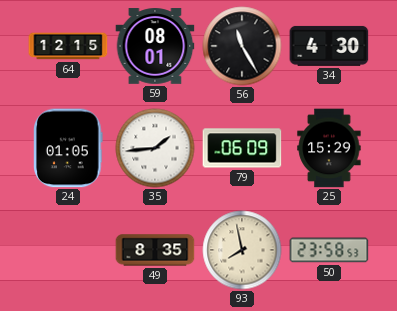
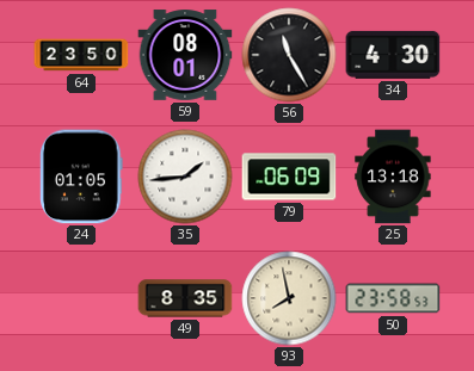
64: 12:15 -> 23:50
25: 15:29 -> 13:18
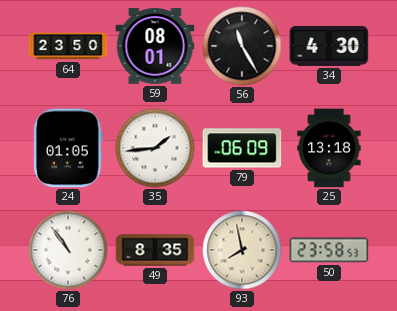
76: none -> 10:54
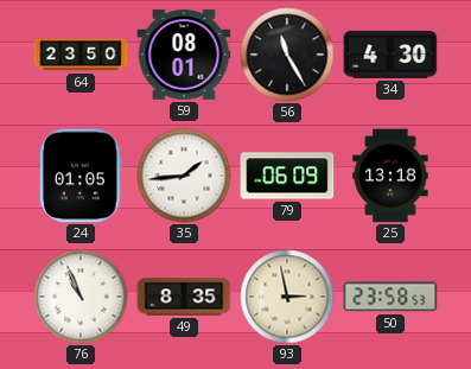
76: 10:54 -> 10:56
93: 7:58 -> 2:58
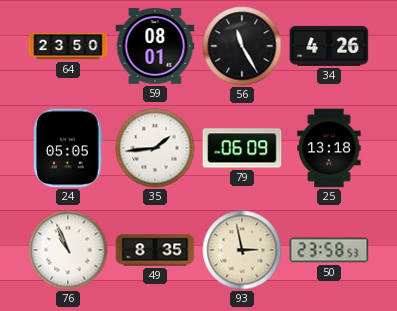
34: 4:30 -> 4:26
24: 01:05 -> 05:05
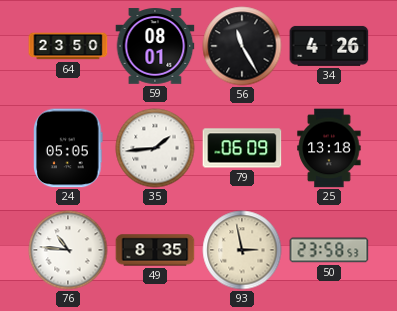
76: 10:56 -> 10:46
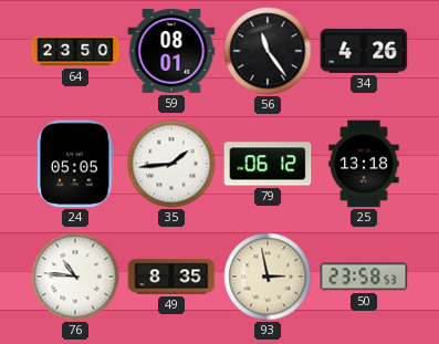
56: 11:25 -> 11:24
79: 06:09 -> 06:12
